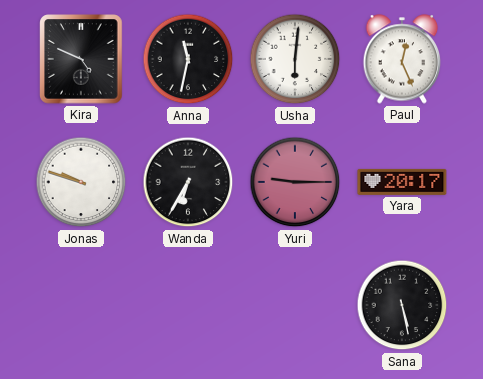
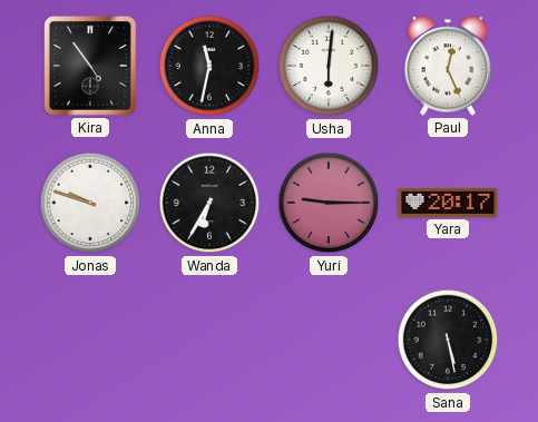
Kira: 4:49 -> 4:54
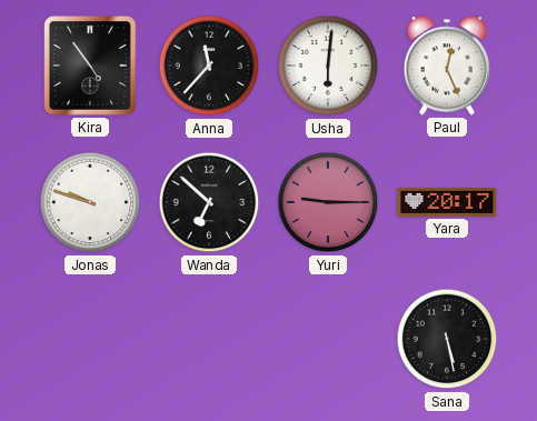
Anna: 11:32 -> 11:37
Wanda: 6:35 -> 6:52
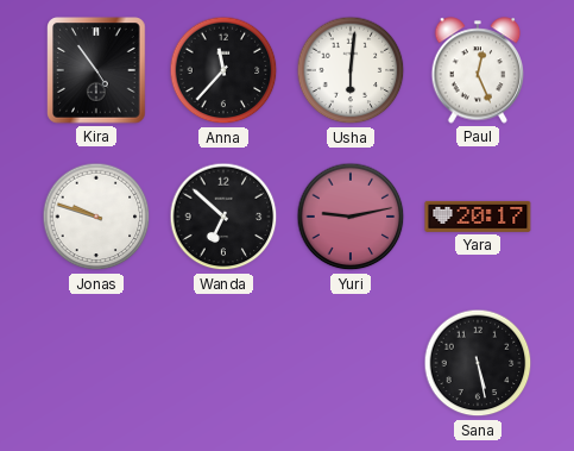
Yuri: 9:15 -> 9:13
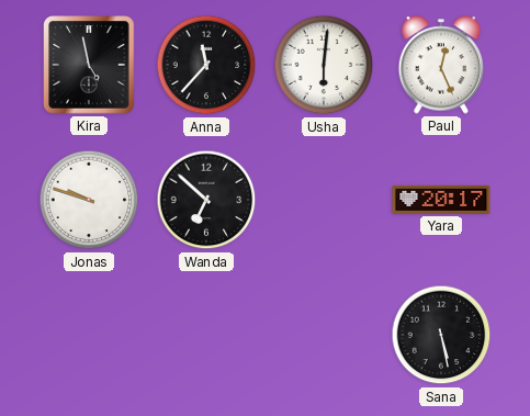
Kira: 4:54 -> 4:58
Yuri: 9:13 -> none
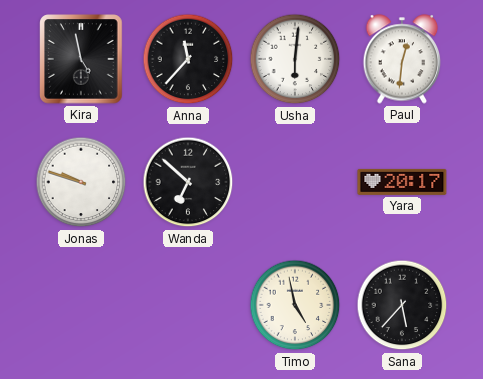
Paul: 12:26 -> 12:31
Timo: none -> 4:58
Sana: 5:28 -> 5:37
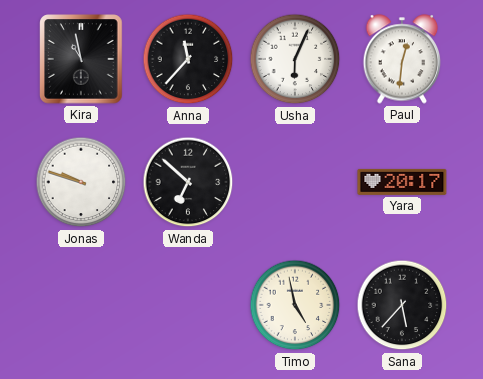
Kira: 4:58 -> 10:58
Usha: 6:01 -> 6:04
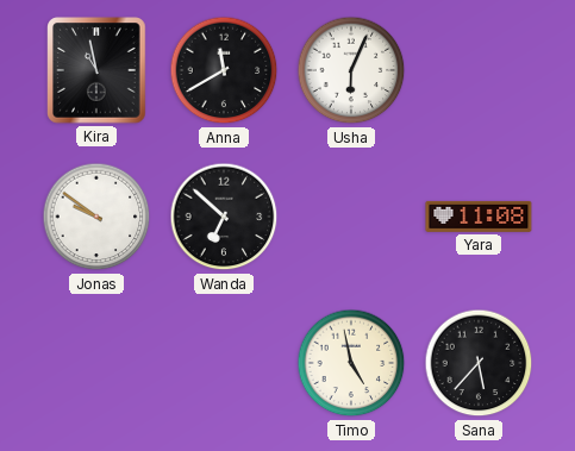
Anna: 11:37 -> 11:40
Paul: 12:31 -> none
Jonas: 9:48 -> 9:51
Yara: 20:17 -> 11:08
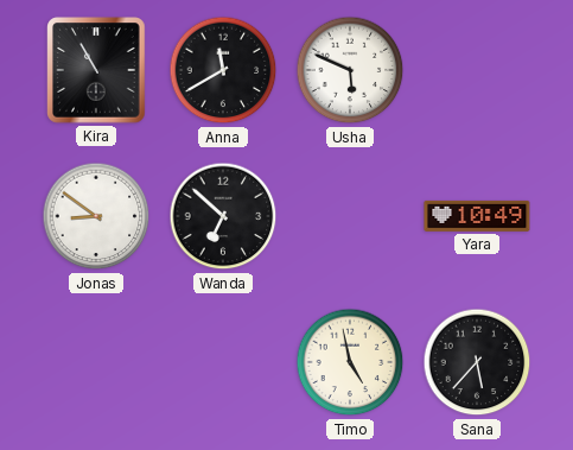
Kira: 10:58 -> 10:55
Usha: 6:04 -> 5:49
Jonas: 9:51 -> 8:51
Yara: 11:08 -> 10:49
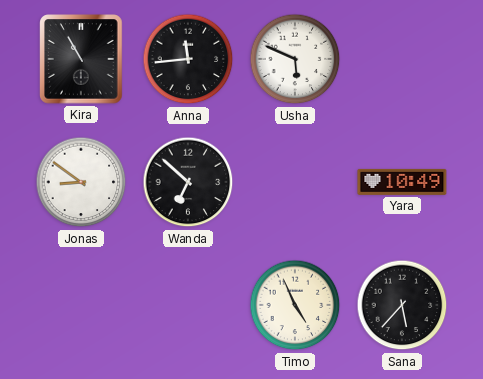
Anna: 11:40 -> 11:44
Timo: 4:58 -> 4:56
